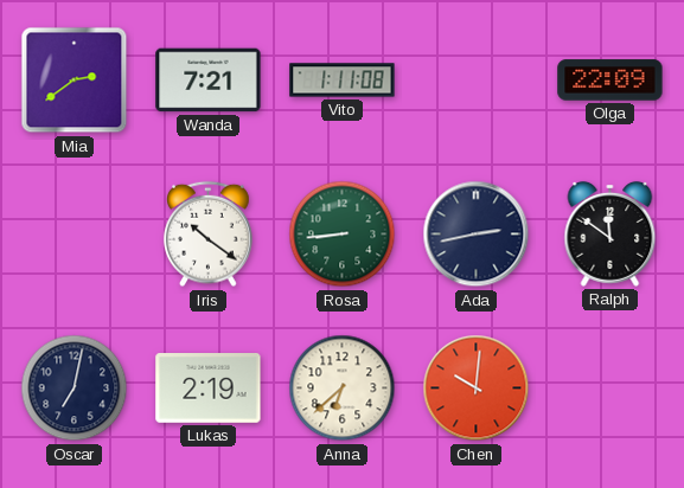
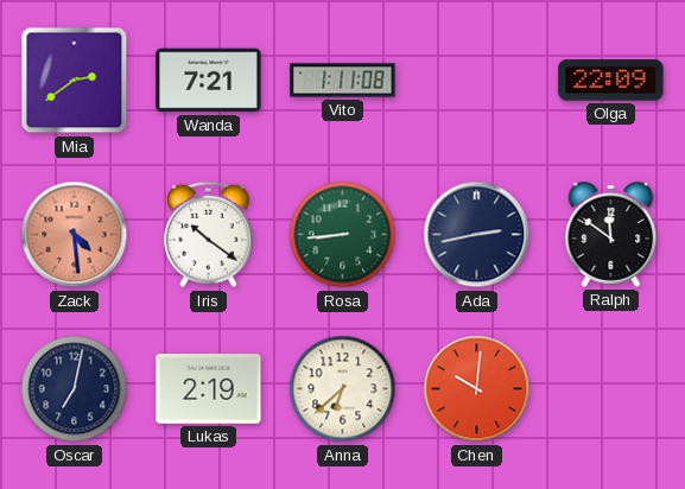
Zack: none -> 4:29
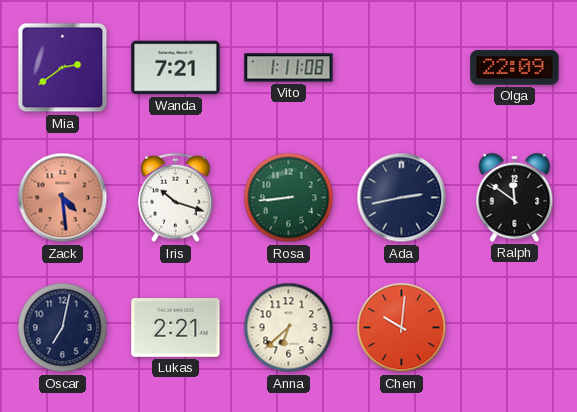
Iris: 10:21 -> 10:18
Lukas: 2:19 -> 2:21
